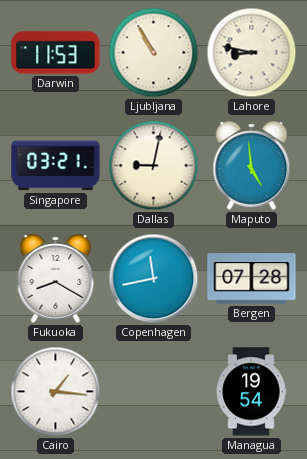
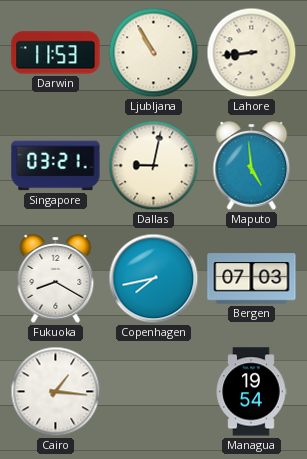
Lahore: 8:47 -> 8:44
Copenhagen: 11:43 -> 7:43
Bergen: 07:28 -> 07:03
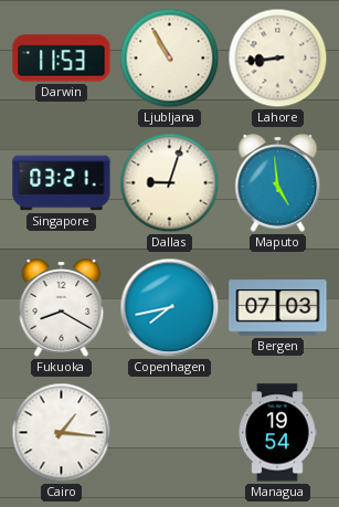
Dallas: 9:02 -> 9:03
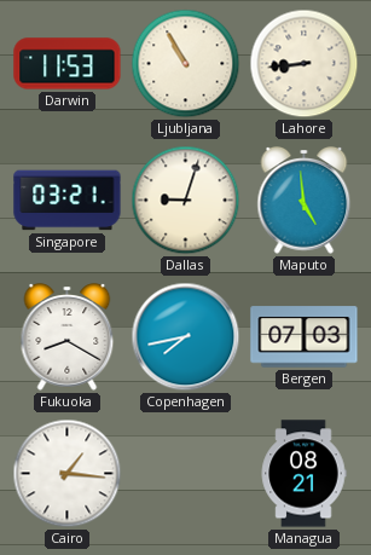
Managua: 19:54 -> 08:21
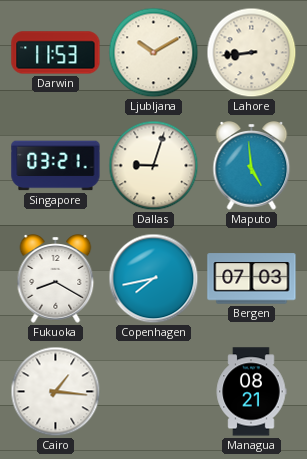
Ljubljana: 10:55 -> 10:10
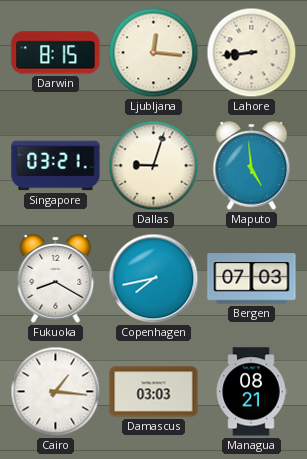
Darwin: 11:53 -> 8:15
Ljubljana: 10:10 -> 12:16
Damascus: none -> 03:03
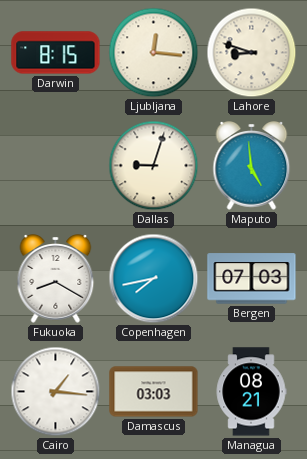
Lahore: 8:44 -> 8:48
Singapore: 03:21 -> none
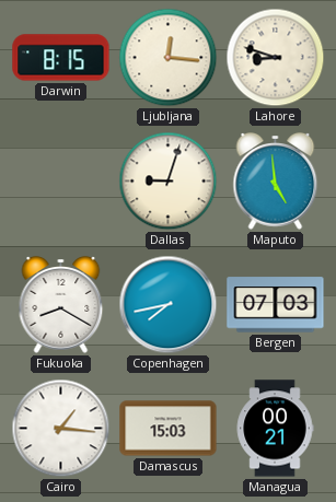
Damascus: 03:03 -> 15:03
Managua: 08:21 -> 00:21
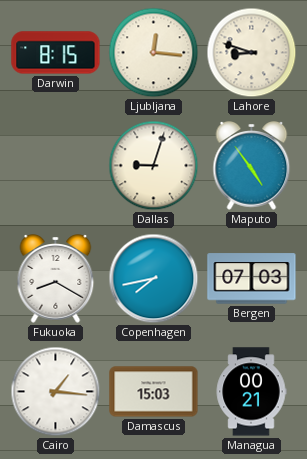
Maputo: 4:59 -> 4:54
